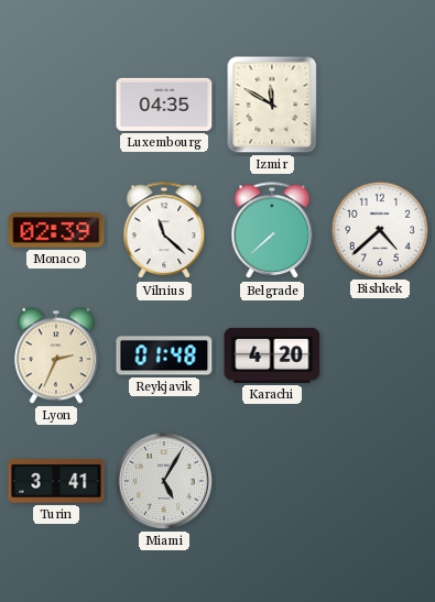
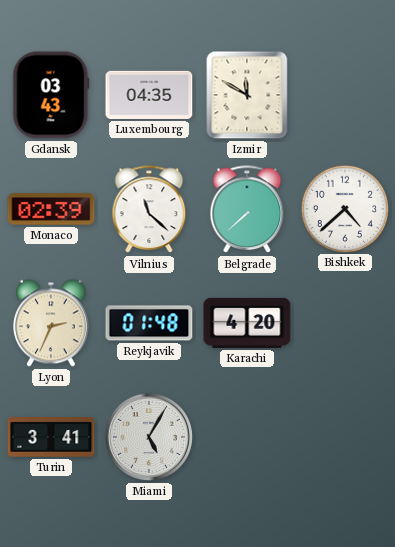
Gdansk: none -> 03:43
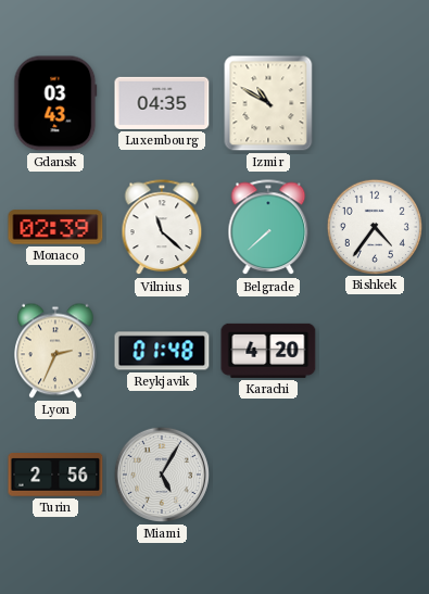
Izmir: 11:50 -> 10:50
Bishkek: 4:38 -> 4:36
Turin: 3:41 -> 2:56
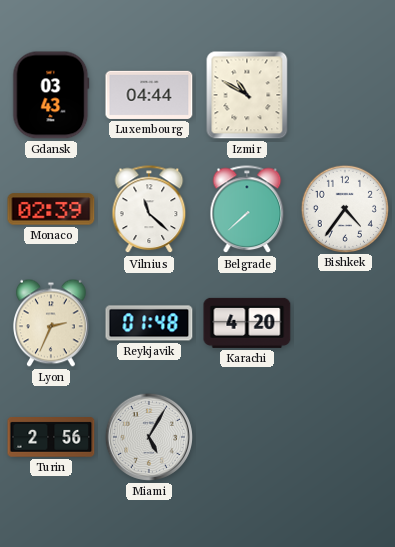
Luxembourg: 04:35 -> 04:44
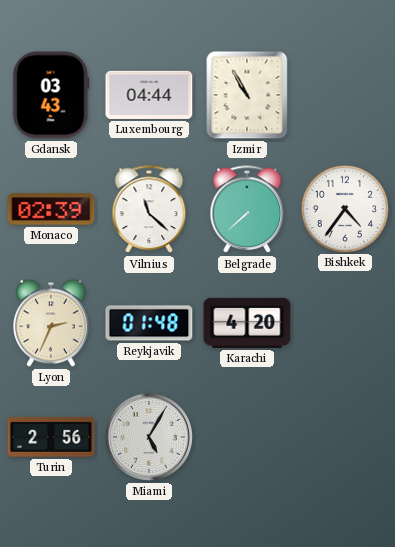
Izmir: 10:50 -> 10:55
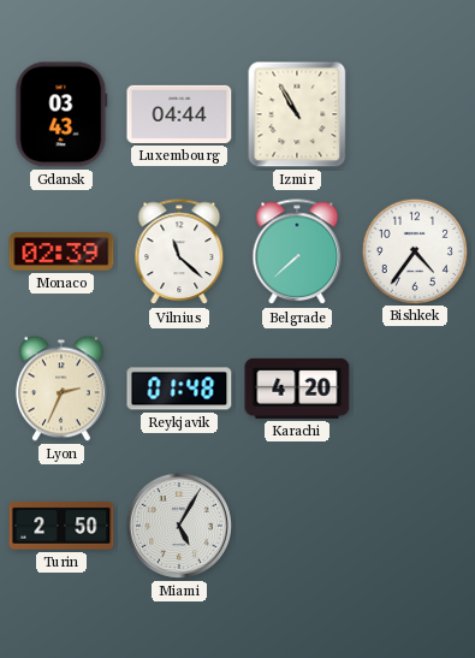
Turin: 2:56 -> 2:50
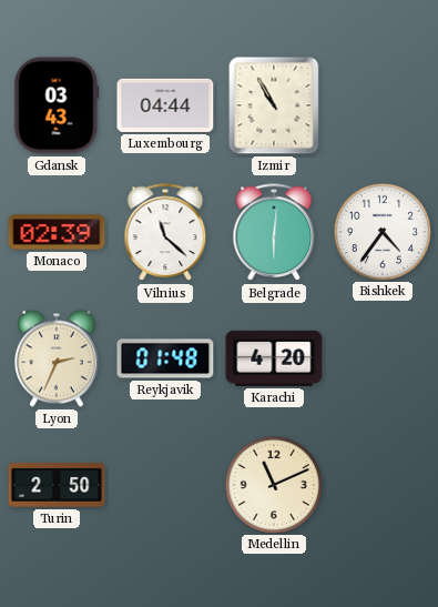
Belgrade: 7:38 -> 6:01
Miami: 5:05 -> none
Medellin: none -> 11:11
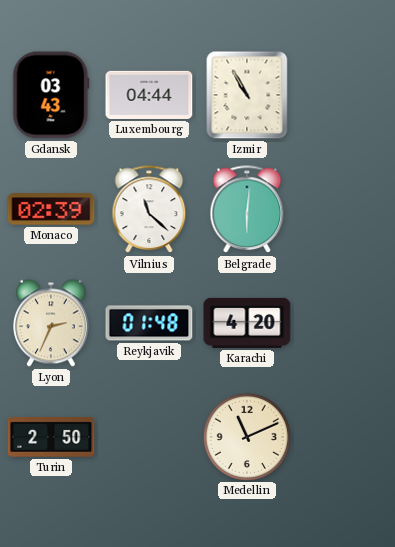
Bishkek: 4:36 -> none
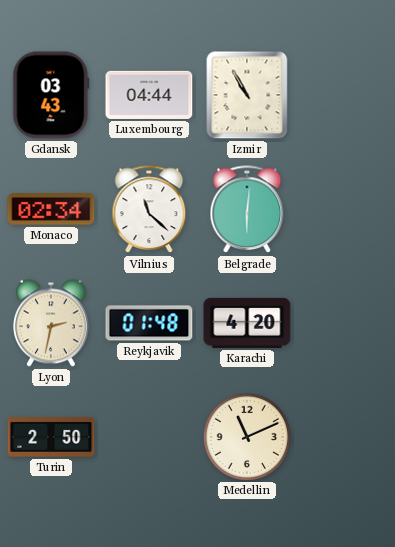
Monaco: 02:39 -> 02:34
Lyon: 2:34 -> 2:32
